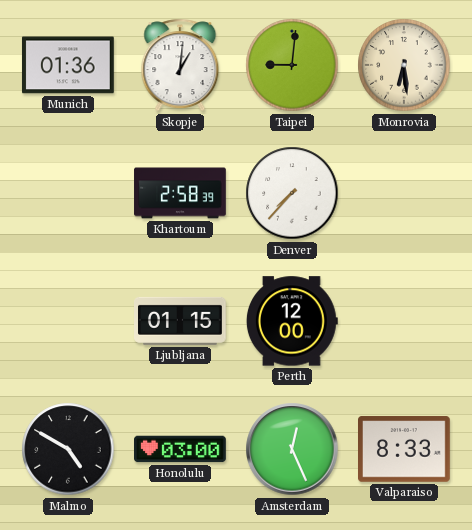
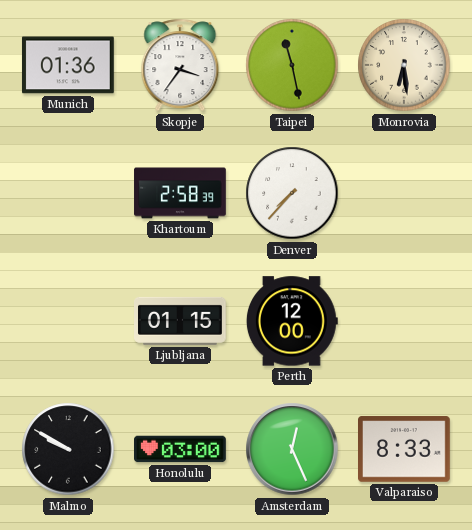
Skopje: 1:01 -> 3:36
Taipei: 9:01 -> 11:28
Malmo: 4:50 -> 9:50
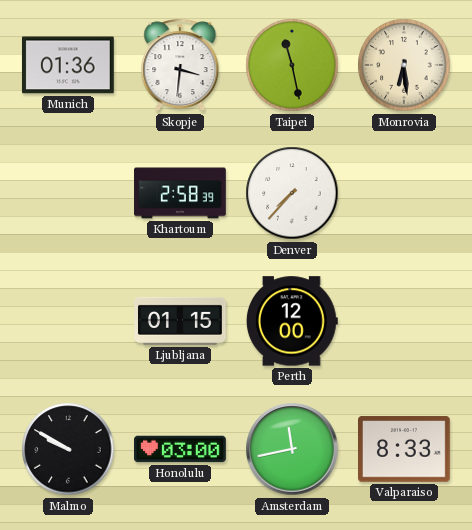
Skopje: 3:36 -> 3:31
Amsterdam: 12:26 -> 11:43
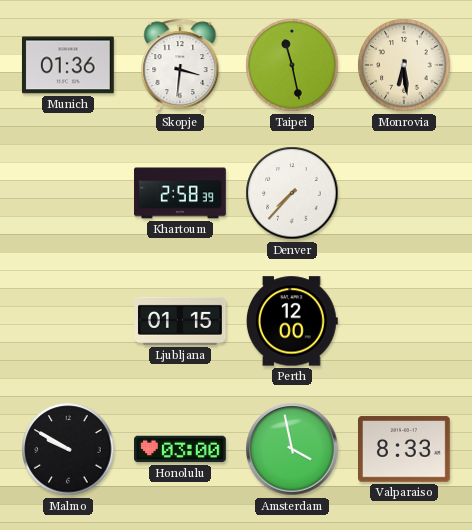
Amsterdam: 11:43 -> 3:58
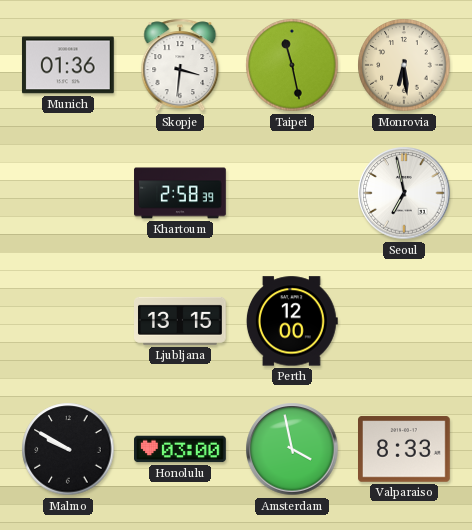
Denver: 7:37 -> none
Seoul: none -> 6:58
Ljubljana: 01:15 -> 13:15
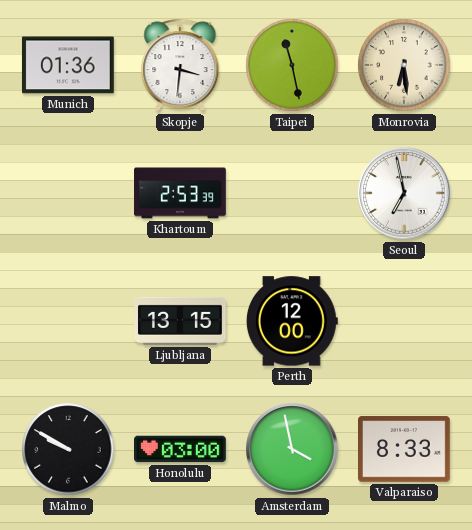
Khartoum: 2:58 -> 2:53
